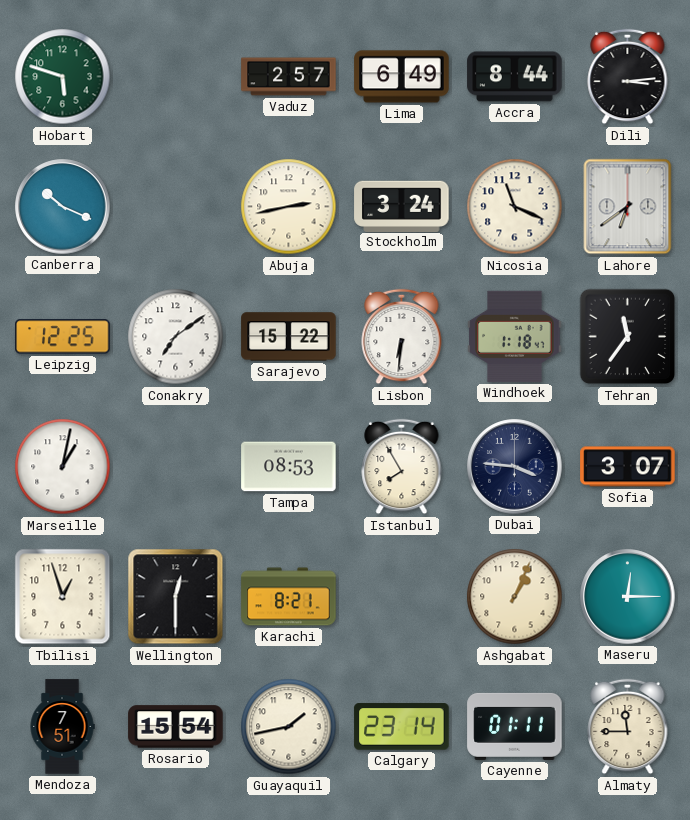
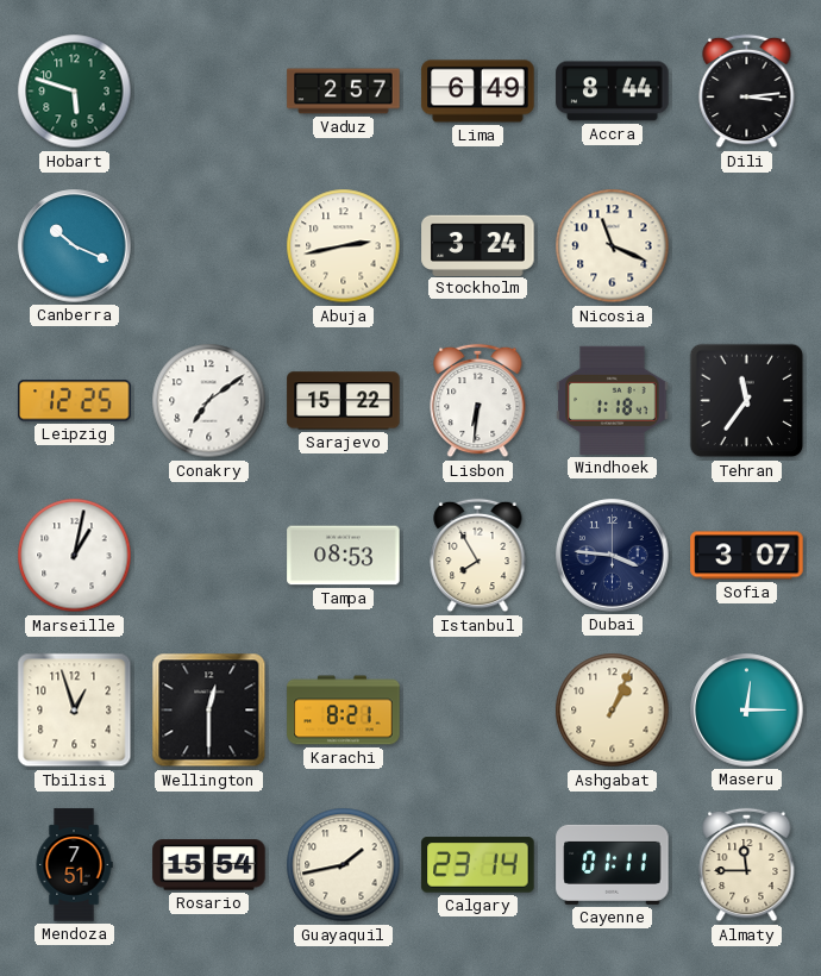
Lahore: 6:39 -> none
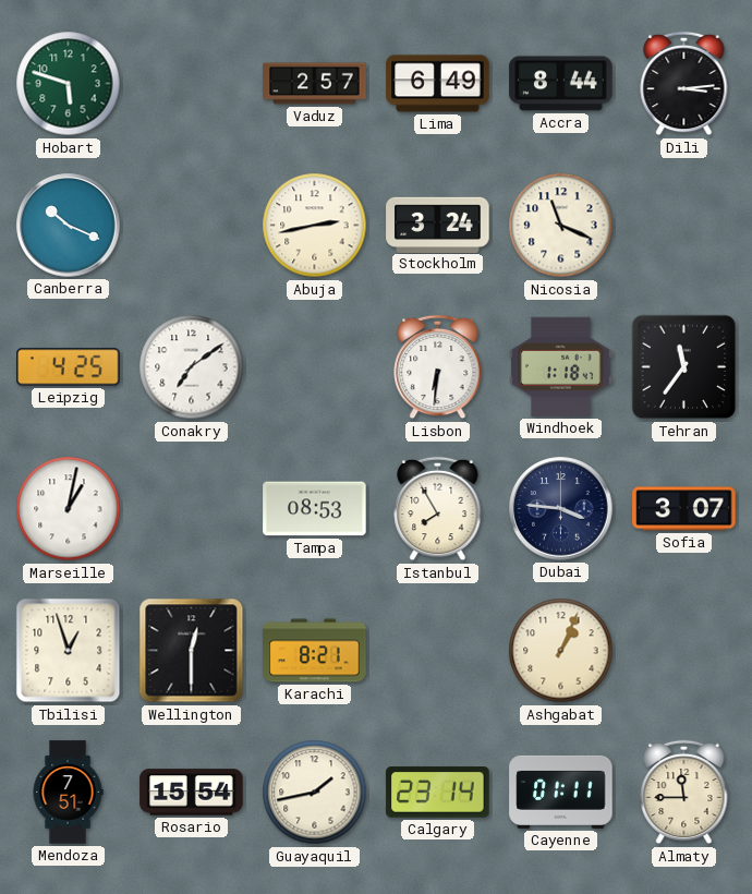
Leipzig: 12:25 -> 4:25
Sarajevo: 15:22 -> none
Maseru: 12:15 -> none
